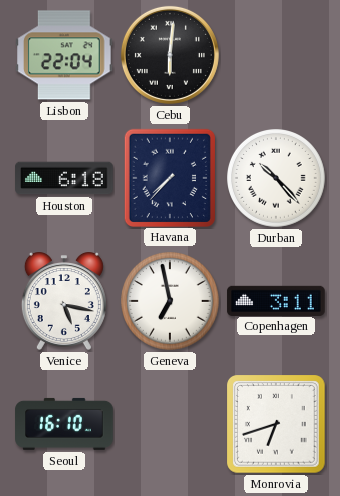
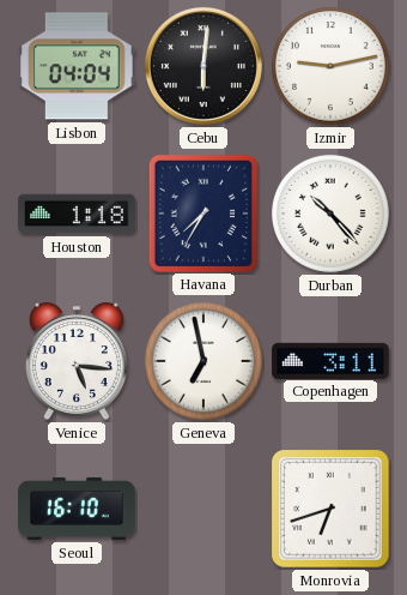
Lisbon: 22:04 -> 04:04
Izmir: none -> 9:13
Houston: 6:18 -> 1:18
Havana: 7:37 -> 7:35
Venice: 5:17 -> 5:16
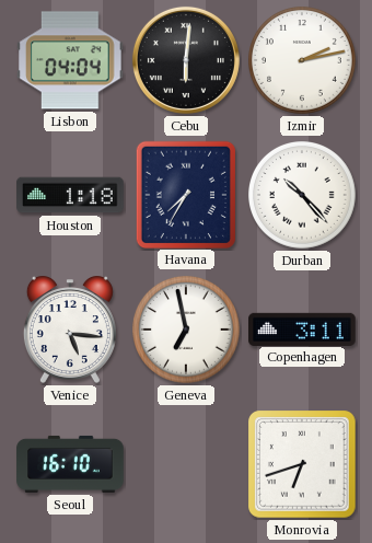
Izmir: 9:13 -> 2:13
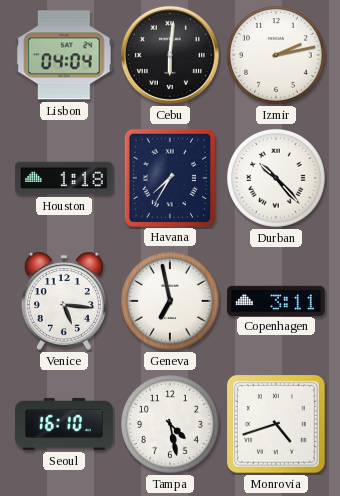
Tampa: none -> 4:28
Monrovia: 6:42 -> 4:42
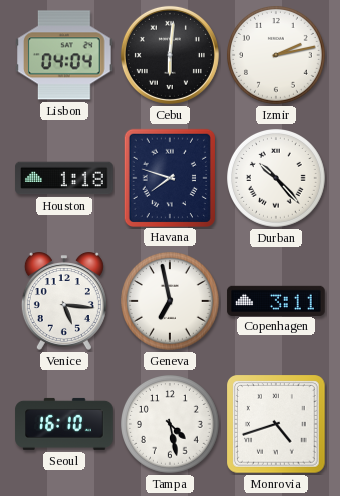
Havana: 7:35 -> 7:48
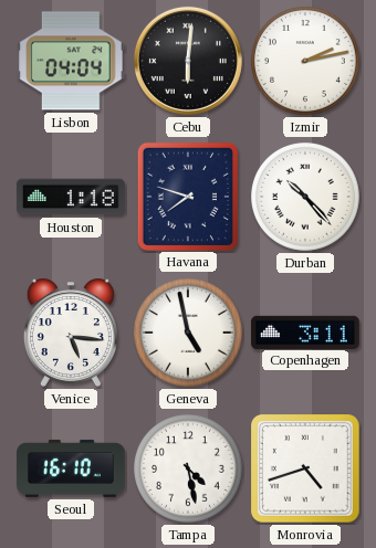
Geneva: 6:58 -> 4:58
